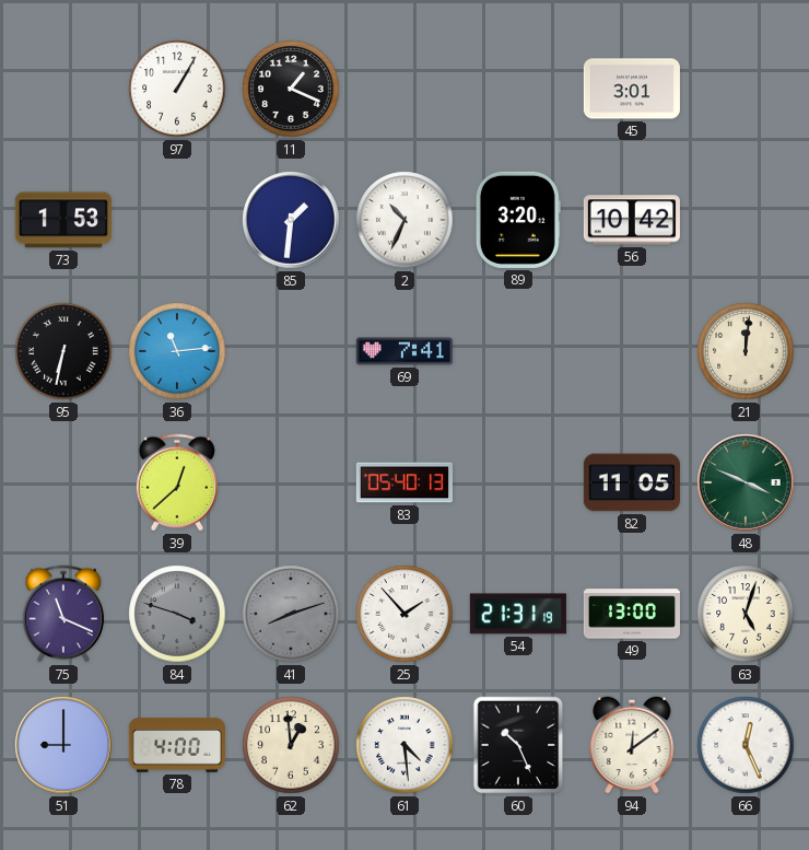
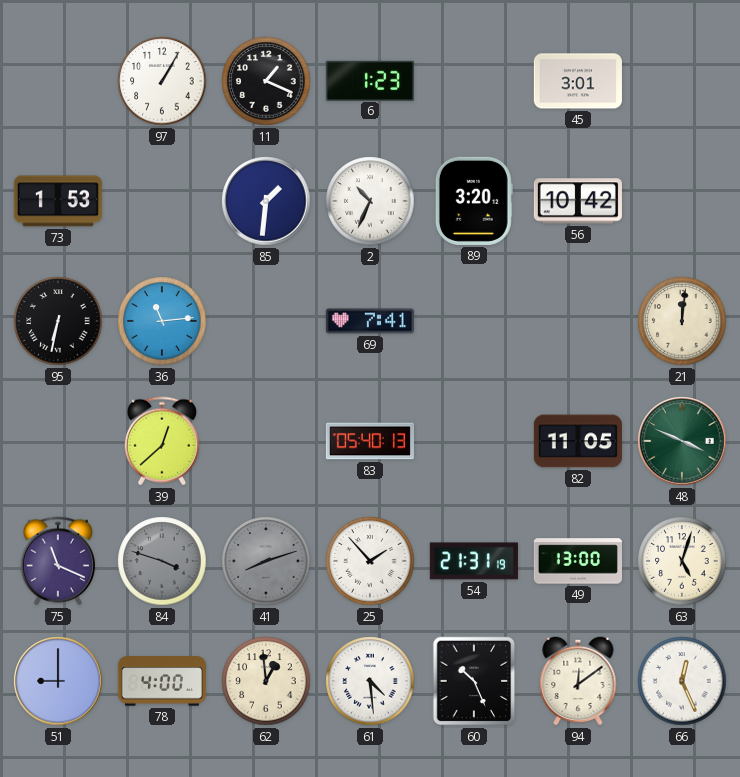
6: none -> 1:23
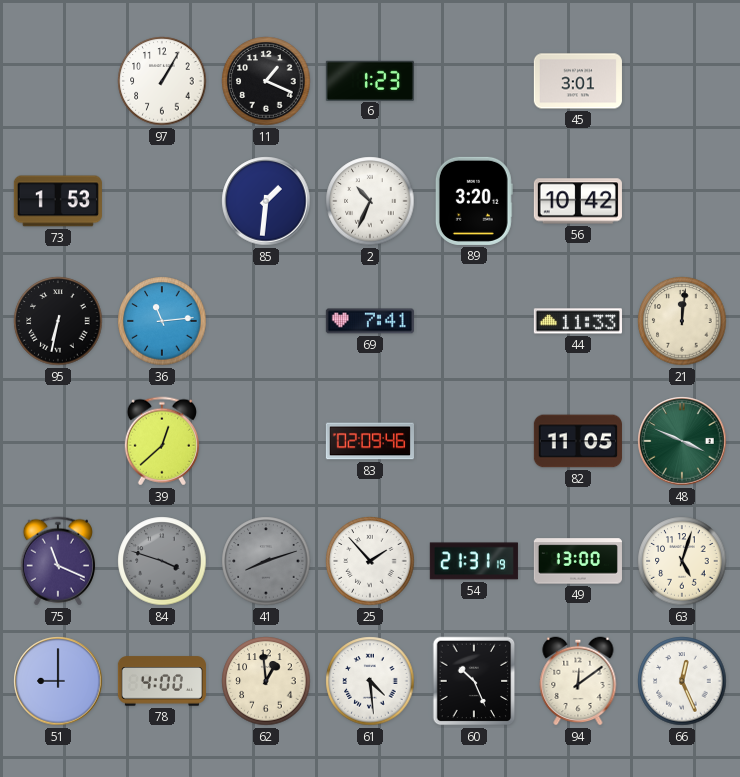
44: none -> 11:33
83: 05:40 -> 02:09
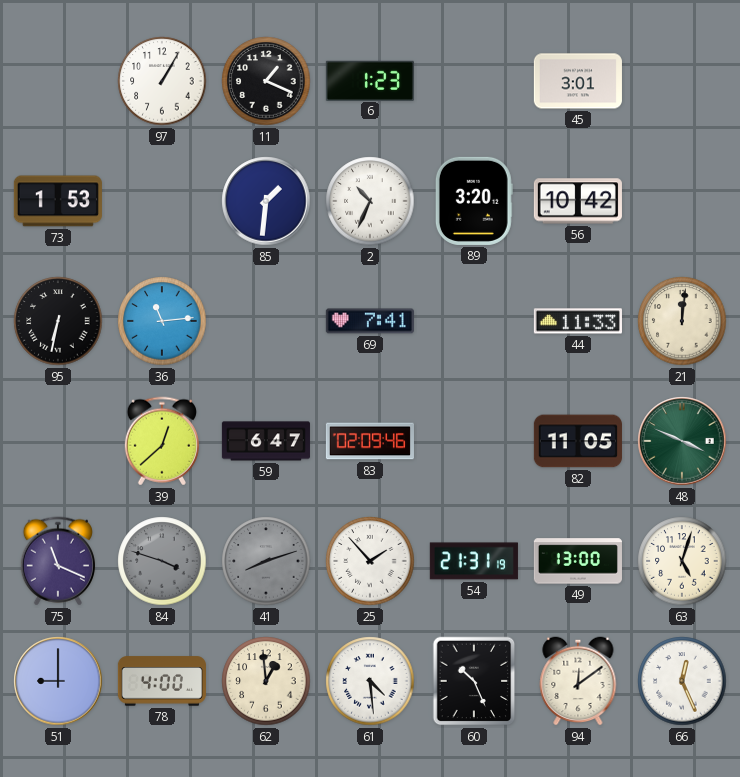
59: none -> 6:47
